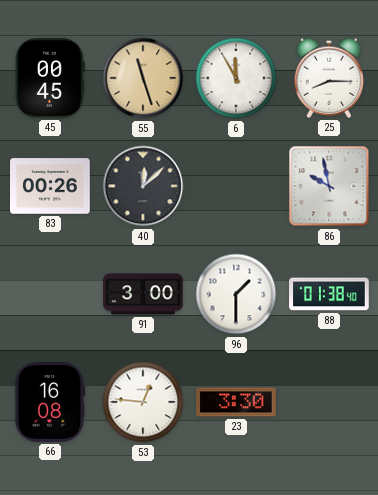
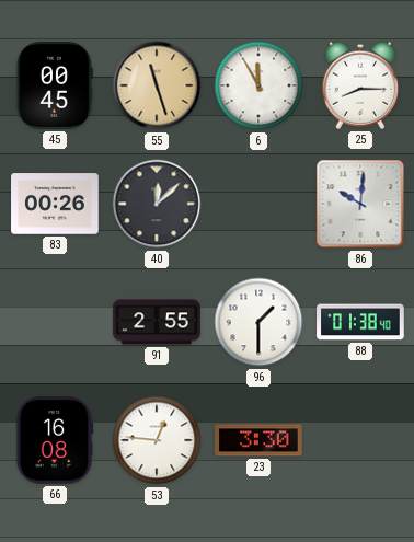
86: 9:58 -> 10:01
91: 3:00 -> 2:55
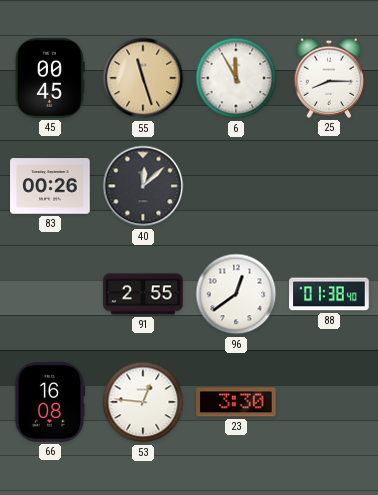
86: 10:01 -> none
96: 1:30 -> 12:39
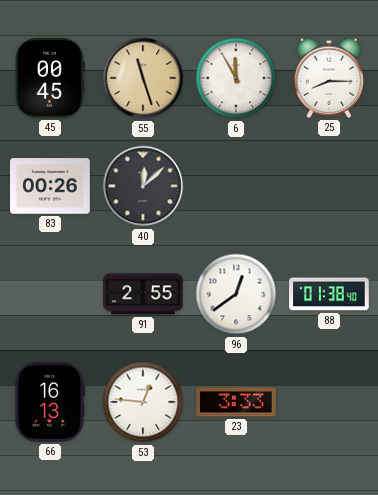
66: 16:08 -> 16:13
23: 3:30 -> 3:33
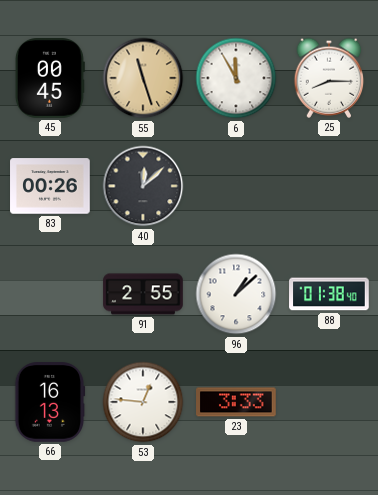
96: 12:39 -> 1:08
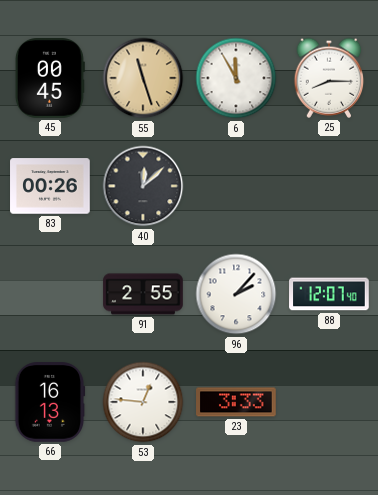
96: 1:08 -> 2:07
88: 01:38 -> 12:07
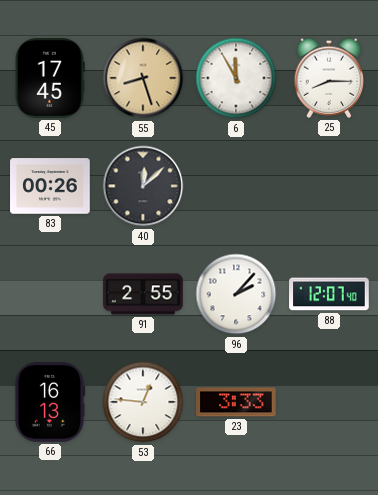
45: 00:45 -> 17:45
55: 11:27 -> 8:27
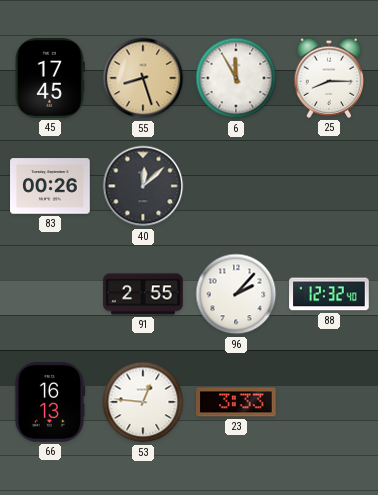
88: 12:07 -> 12:32
